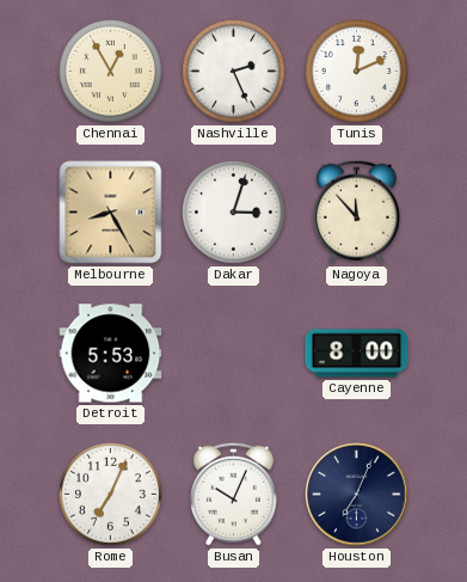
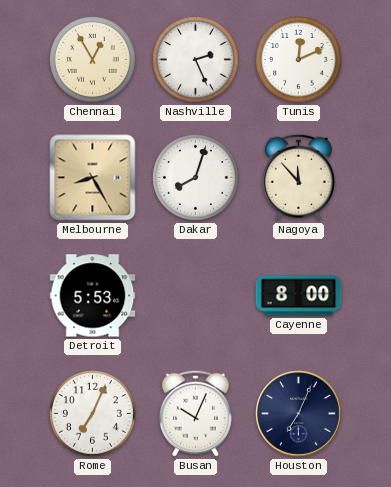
Dakar: 3:03 -> 8:03
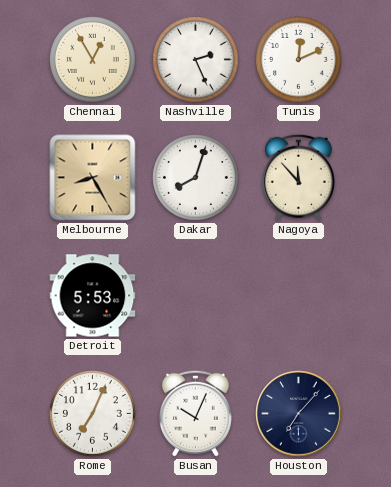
Cayenne: 8:00 -> none
Houston: 7:04 -> 7:07
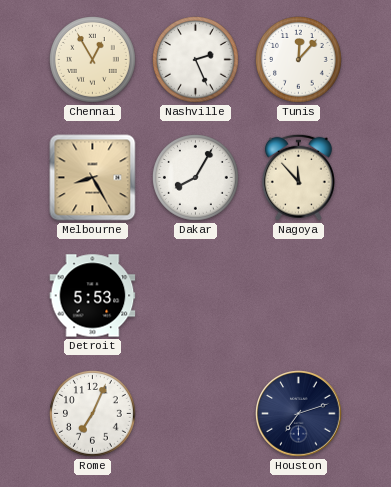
Tunis: 12:11 -> 12:07
Dakar: 8:03 -> 8:05
Busan: 10:04 -> none
Houston: 7:07 -> 7:12
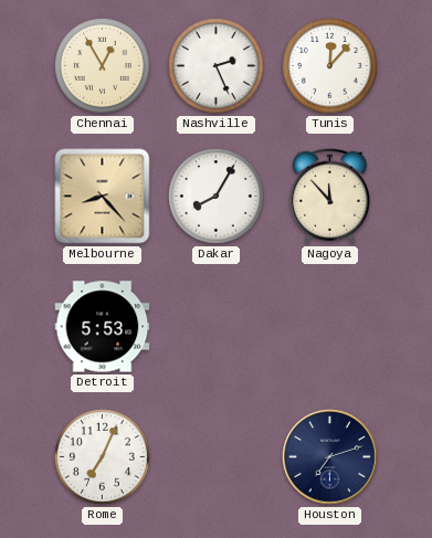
Melbourne: 8:25 -> 8:23
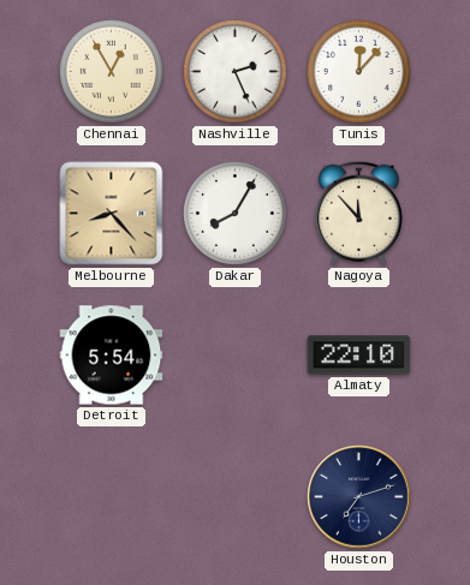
Detroit: 5:53 -> 5:54
Almaty: none -> 22:10
Rome: 7:04 -> none
